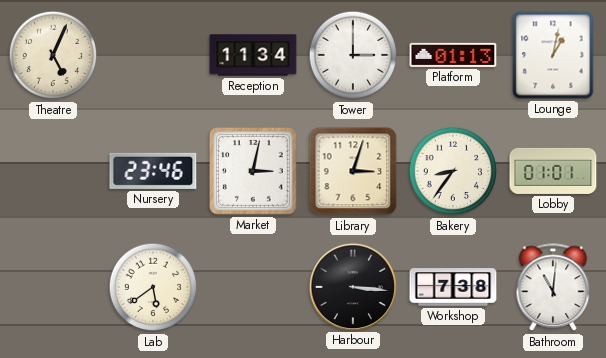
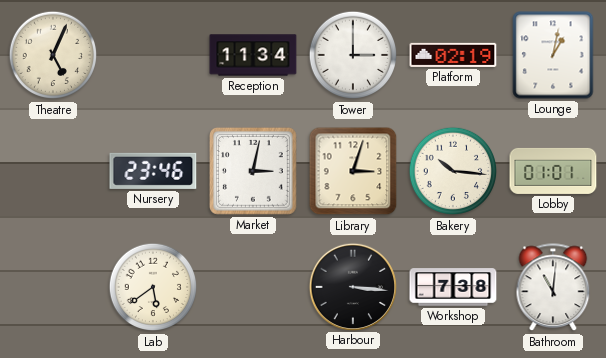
Platform: 01:13 -> 02:19
Bakery: 8:36 -> 10:16
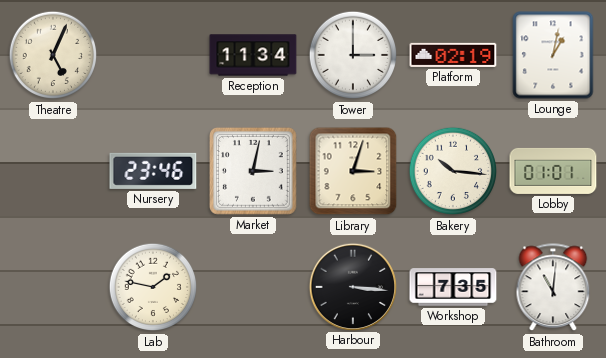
Lab: 5:39 -> 1:47
Workshop: 7:38 -> 7:35
